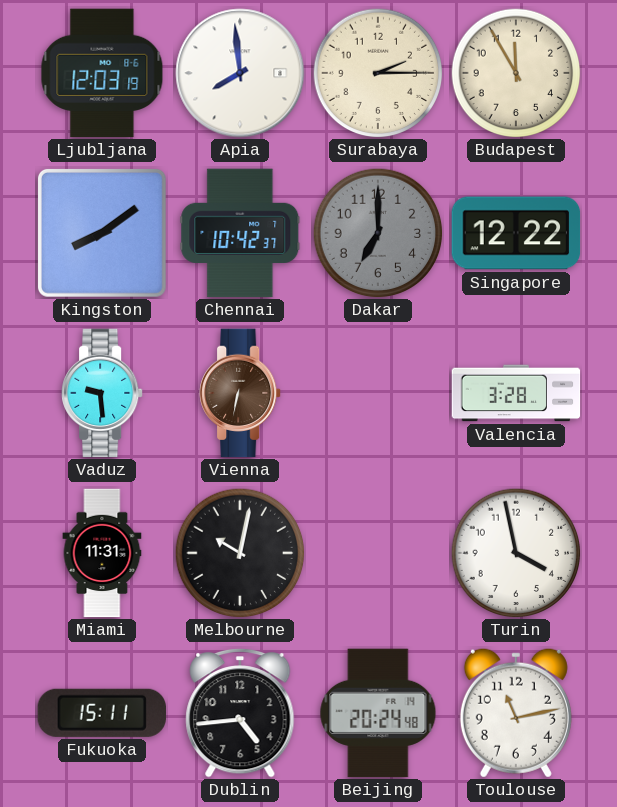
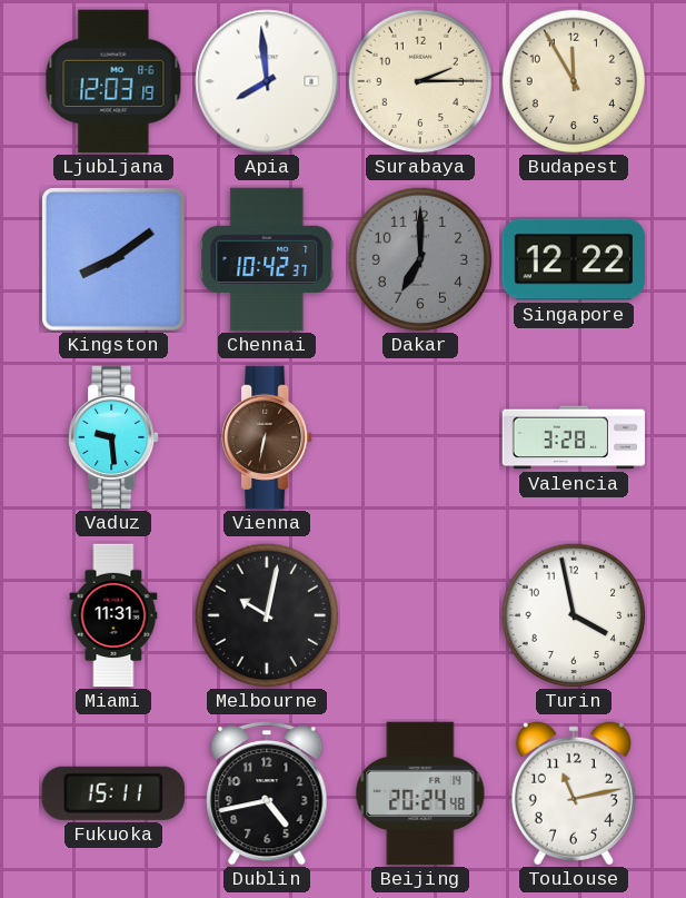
Dublin: 4:44 -> 4:43
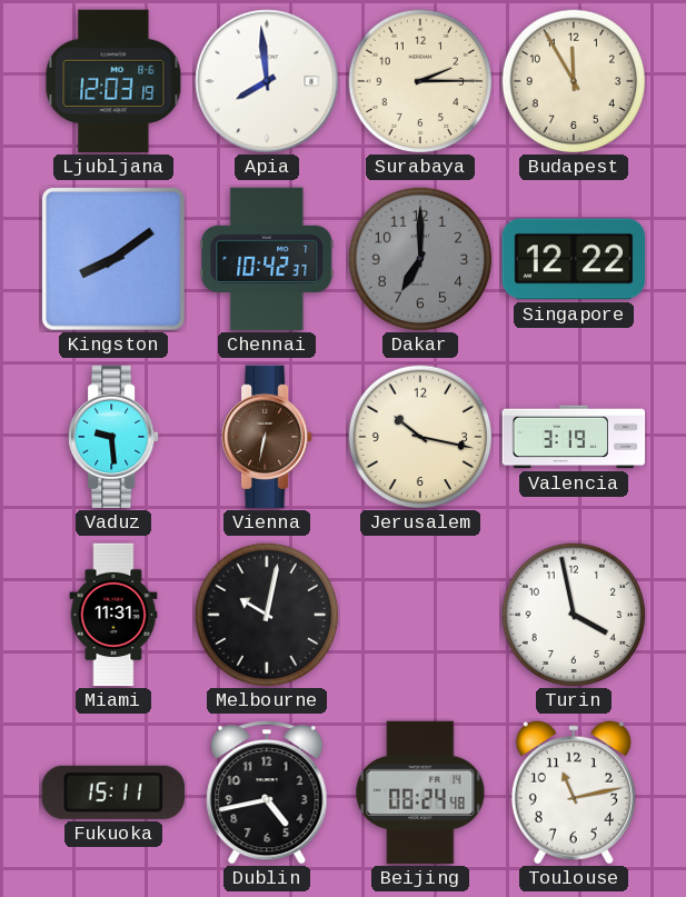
Jerusalem: none -> 10:17
Valencia: 3:28 -> 3:19
Beijing: 20:24 -> 08:24
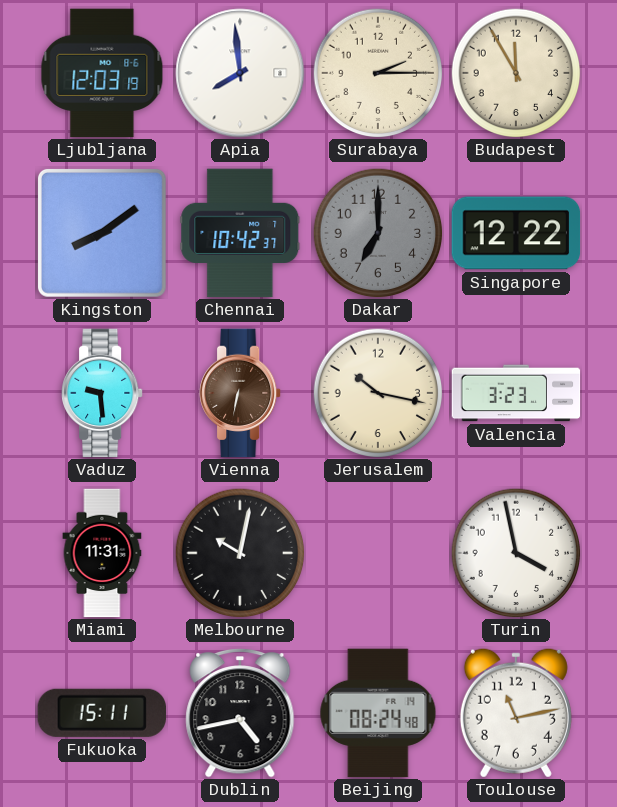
Valencia: 3:19 -> 3:23
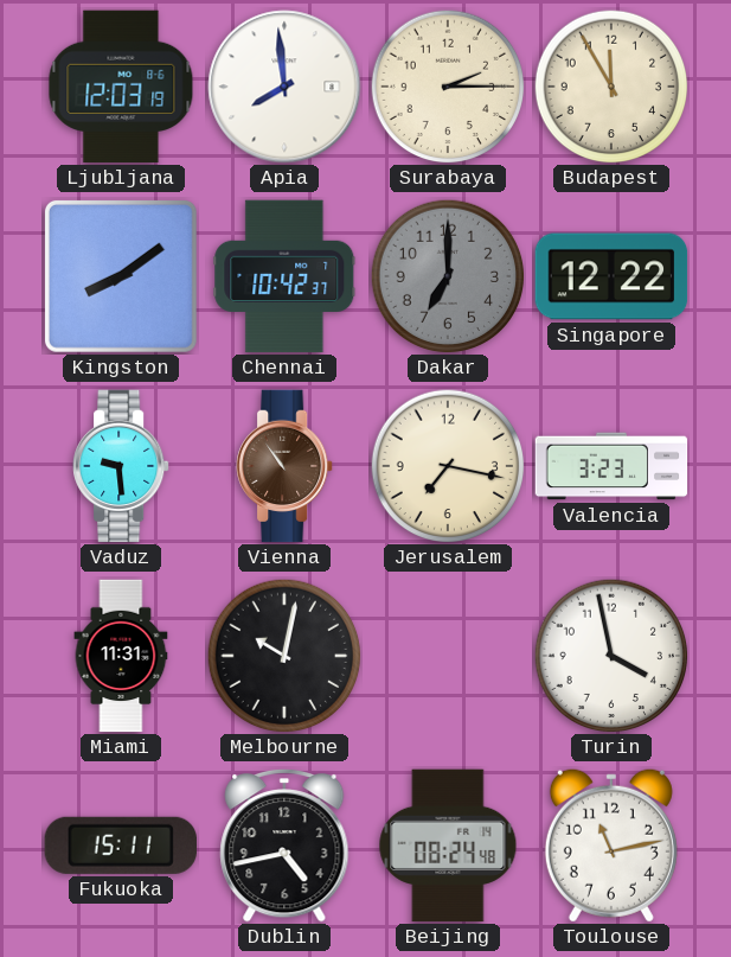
Vienna: 6:32 -> 10:54
Jerusalem: 10:17 -> 7:17
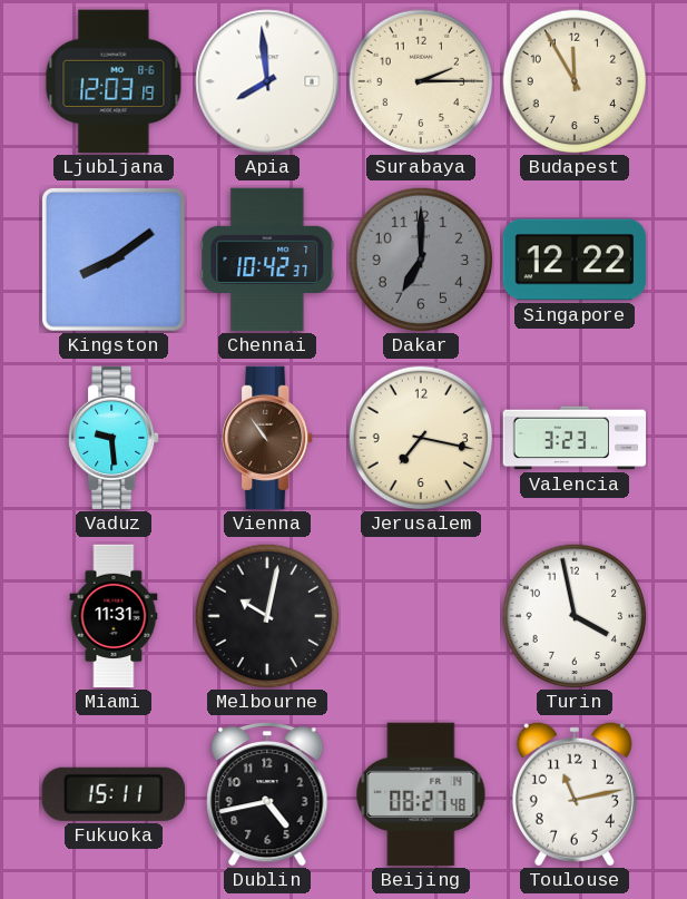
Beijing: 08:24 -> 08:27
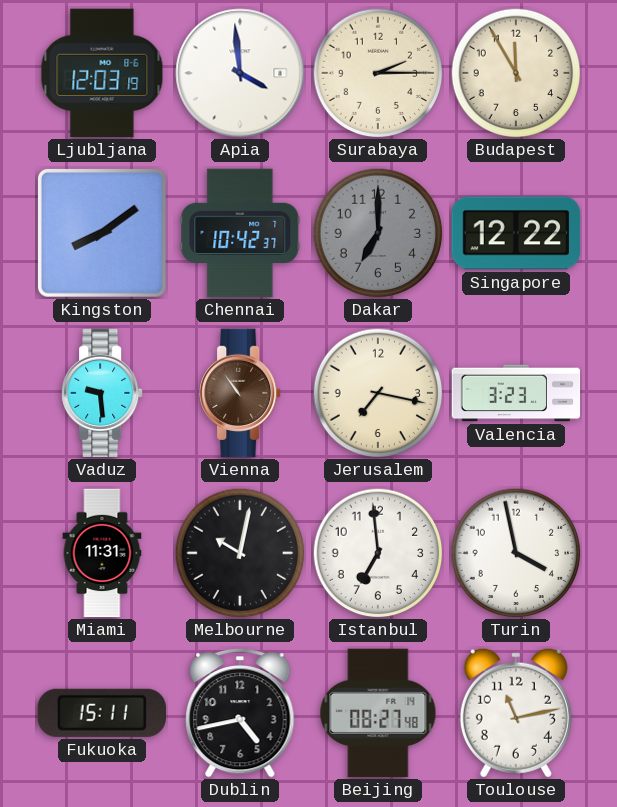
Apia: 7:59 -> 3:59
Istanbul: none -> 6:59
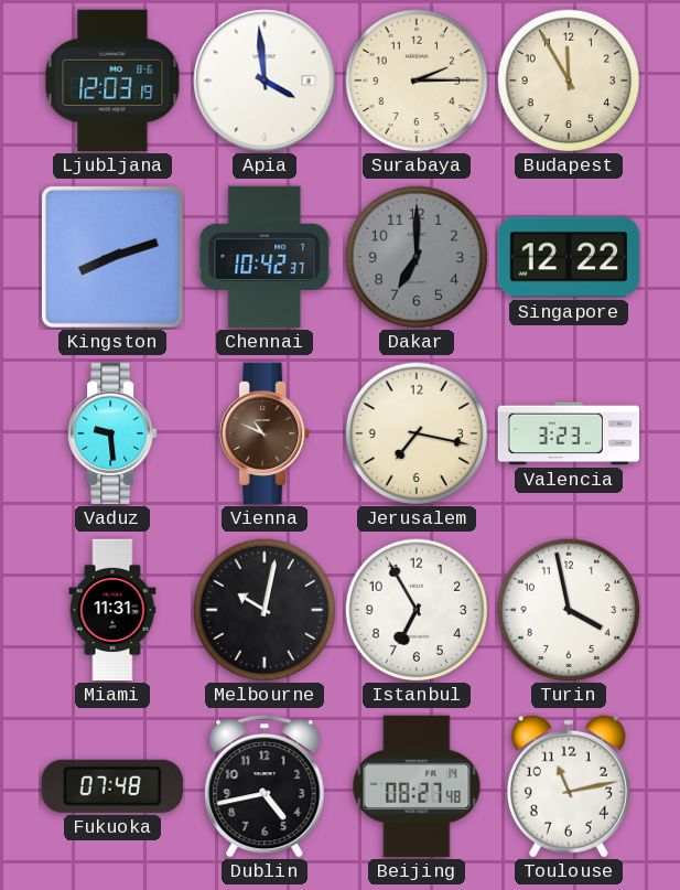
Kingston: 8:09 -> 8:12
Vienna: 10:54 -> 10:49
Istanbul: 6:59 -> 6:55
Fukuoka: 15:11 -> 07:48
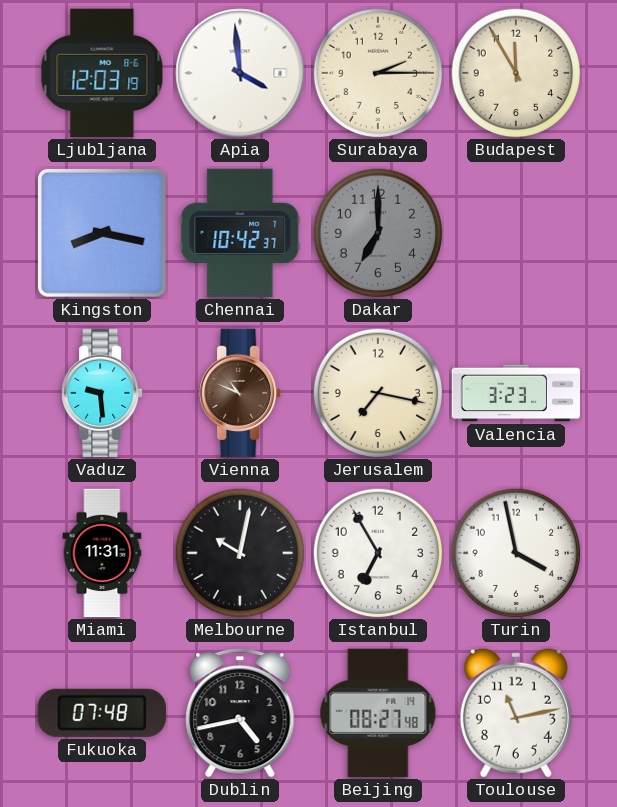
Kingston: 8:12 -> 8:17
Singapore: 12:22 -> none
